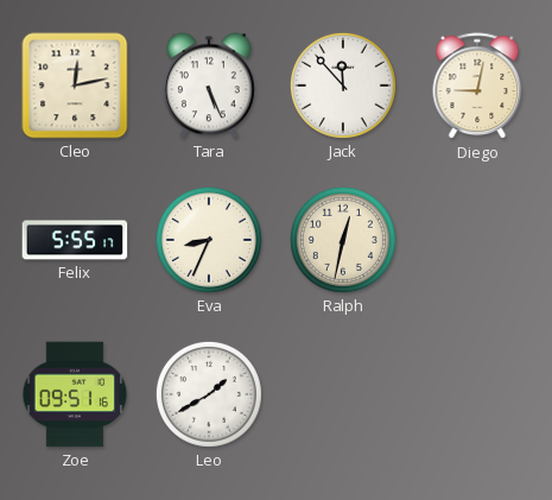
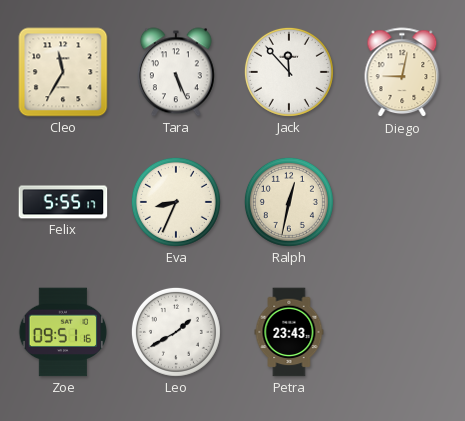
Cleo: 12:13 -> 11:35
Petra: none -> 23:43
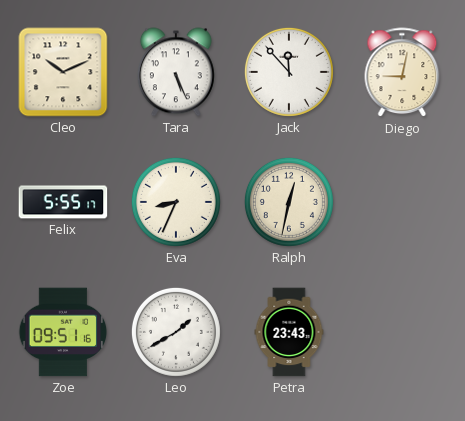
Cleo: 11:35 -> 10:11
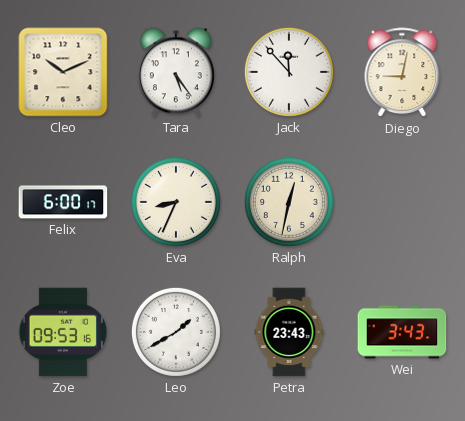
Tara: 5:26 -> 5:24
Felix: 5:55 -> 6:00
Zoe: 09:51 -> 09:53
Wei: none -> 3:43
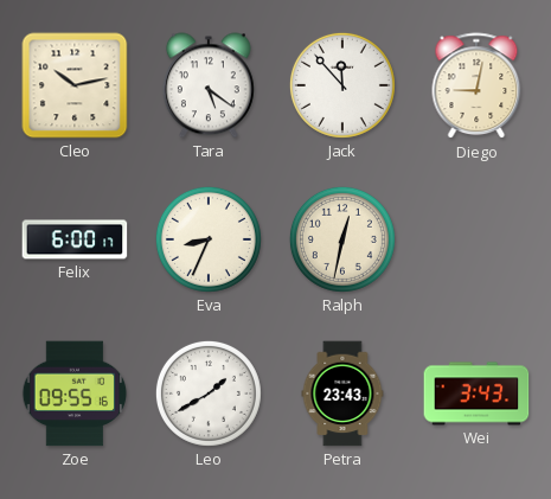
Cleo: 10:11 -> 10:13
Tara: 5:24 -> 5:21
Zoe: 09:53 -> 09:55
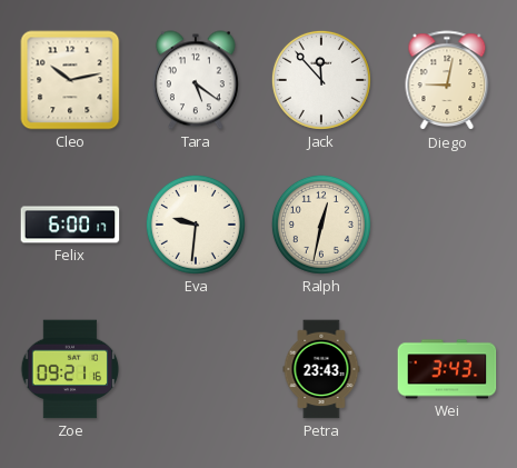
Eva: 8:34 -> 9:31
Zoe: 09:55 -> 09:21
Leo: 1:40 -> none
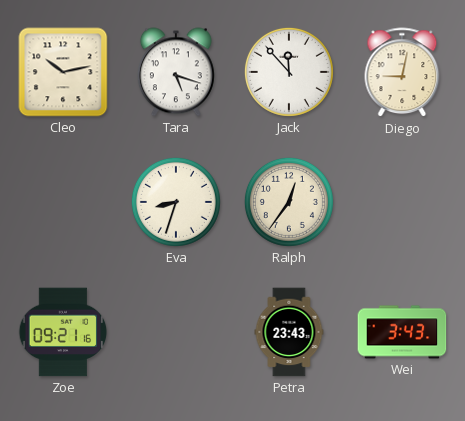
Tara: 5:21 -> 5:18
Felix: 6:00 -> none
Eva: 9:31 -> 8:33
Ralph: 12:32 -> 12:36
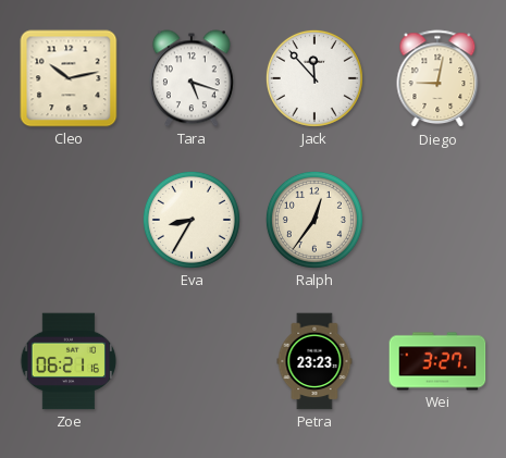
Eva: 8:33 -> 8:35
Zoe: 09:21 -> 06:21
Petra: 23:43 -> 23:23
Wei: 3:43 -> 3:27
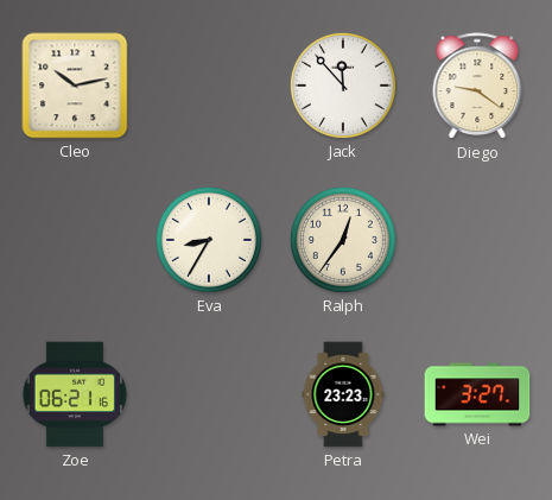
Tara: 5:18 -> none
Diego: 9:02 -> 9:21
